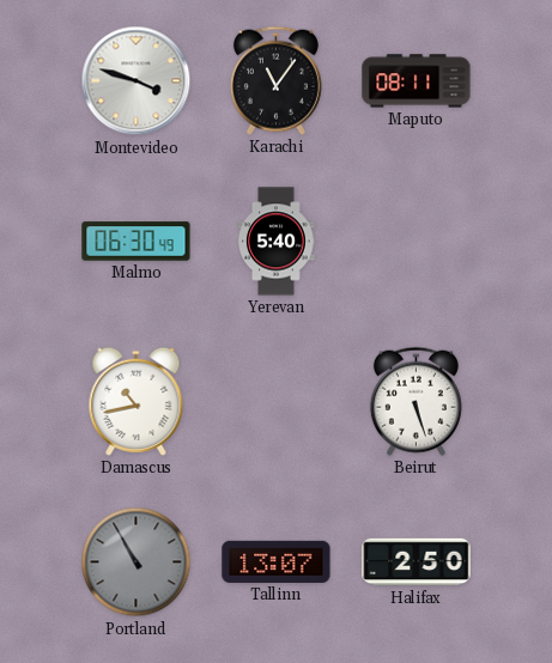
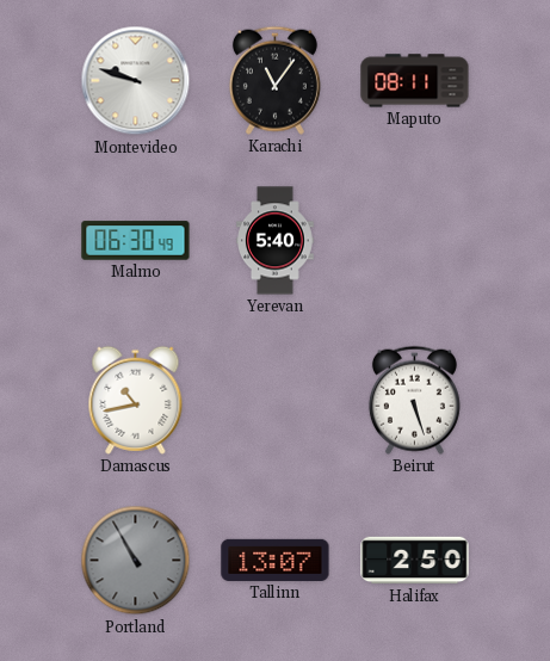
Montevideo: 3:48 -> 9:48
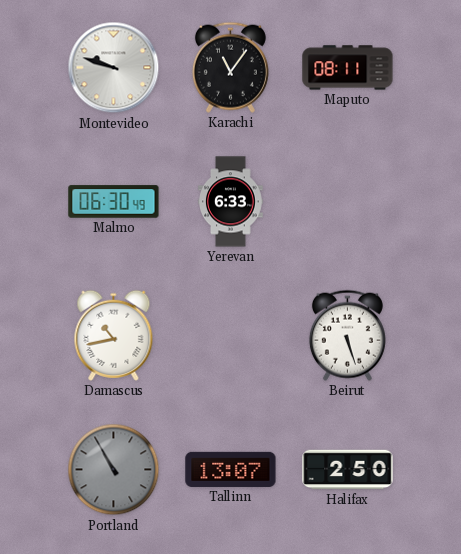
Yerevan: 5:40 -> 6:33
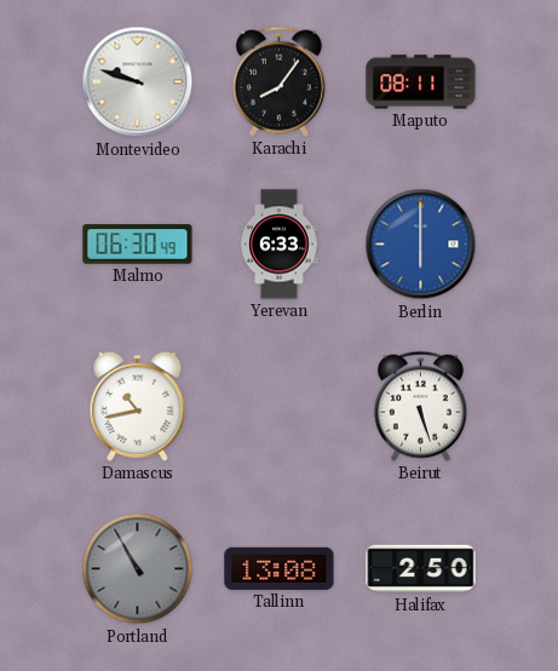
Karachi: 11:06 -> 8:06
Berlin: none -> 6:00
Tallinn: 13:07 -> 13:08
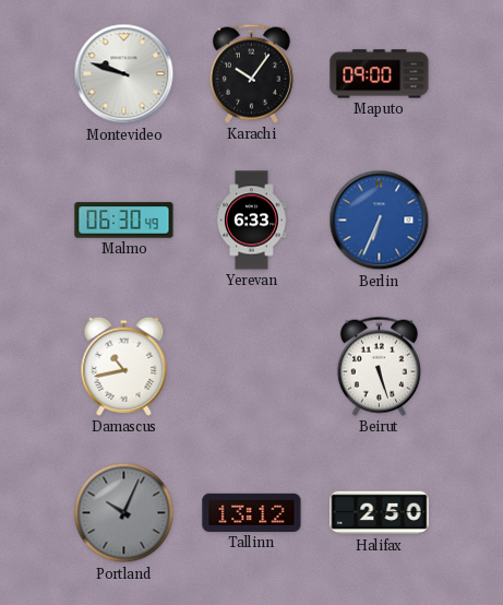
Karachi: 8:06 -> 10:06
Maputo: 08:11 -> 09:00
Berlin: 6:00 -> 6:34
Portland: 10:55 -> 10:04
Tallinn: 13:08 -> 13:12
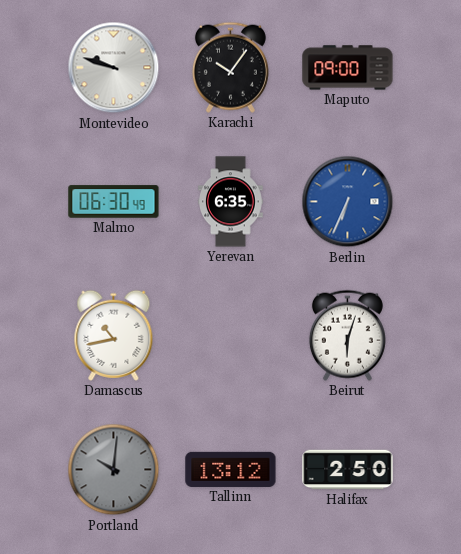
Yerevan: 6:33 -> 6:35
Beirut: 5:27 -> 6:03
Portland: 10:04 -> 10:01
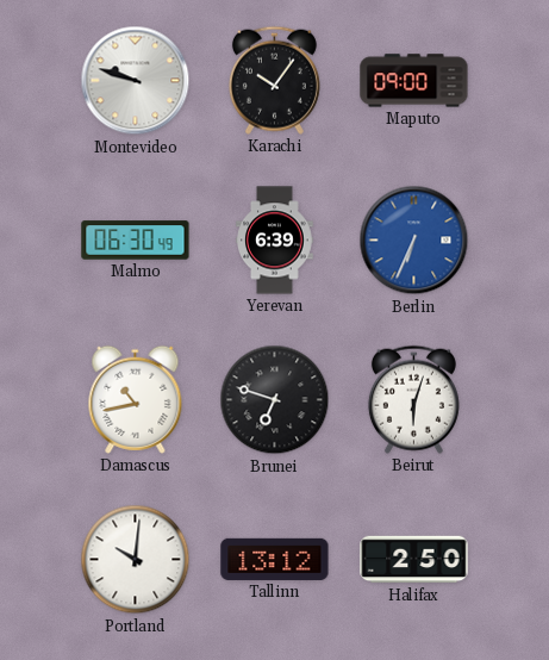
Yerevan: 6:35 -> 6:39
Brunei: none -> 6:48
Portland dial: grey -> white
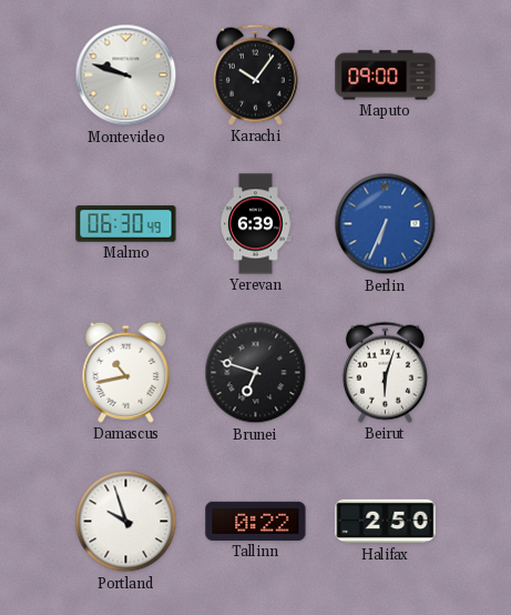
Portland: 10:01 -> 9:57
Tallinn: 13:12 -> 0:22
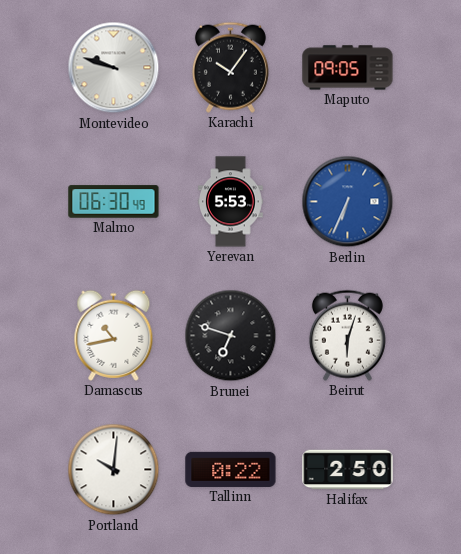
Maputo: 09:00 -> 09:05
Yerevan: 6:39 -> 5:53
Portland: 9:57 -> 10:01
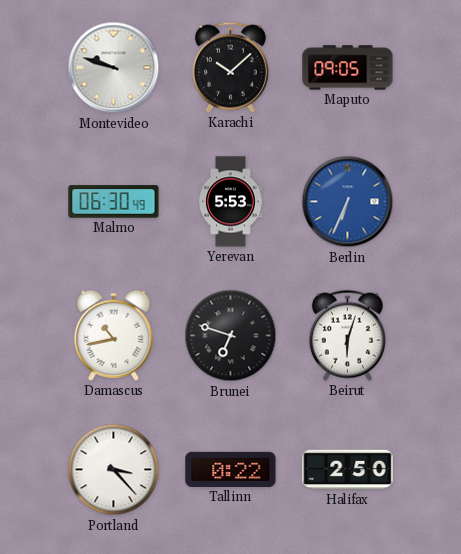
Karachi: 10:06 -> 10:08
Portland: 10:01 -> 3:23
